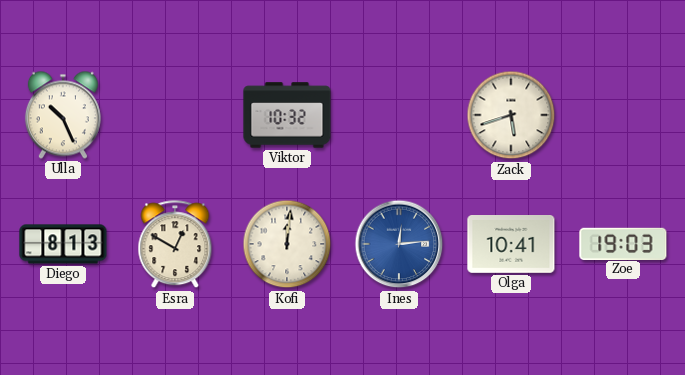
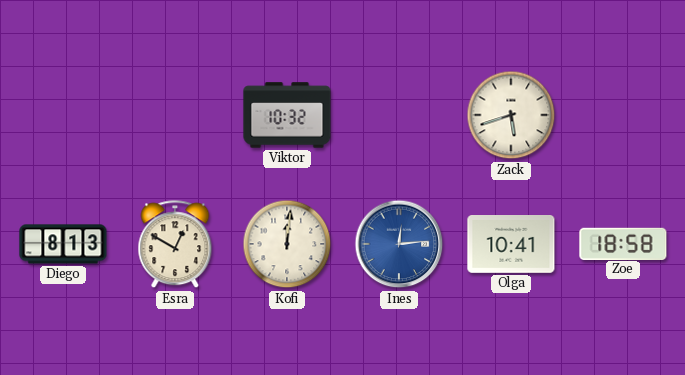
Ulla: 10:26 -> none
Zoe: 19:03 -> 18:58
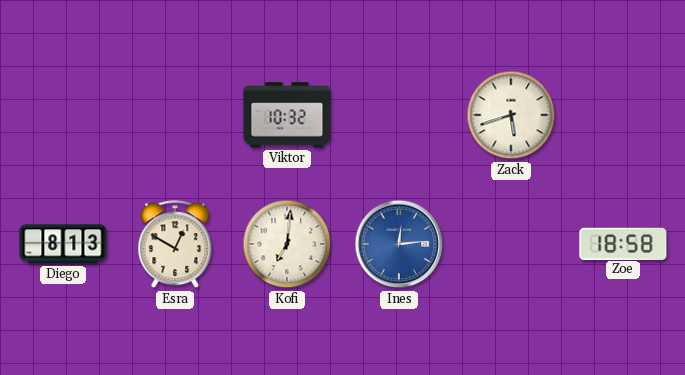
Kofi: 12:01 -> 7:01
Olga: 10:41 -> none
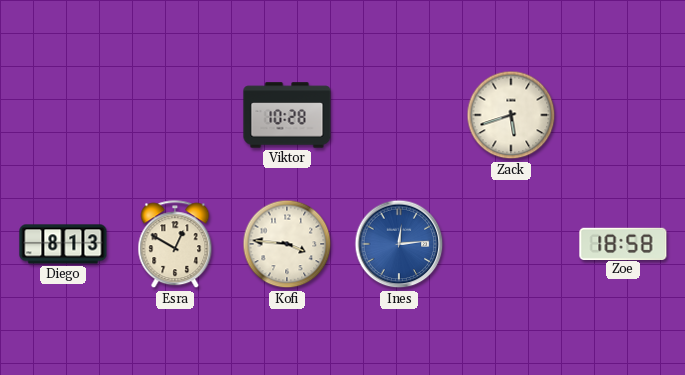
Viktor: 10:32 -> 10:28
Kofi: 7:01 -> 3:46
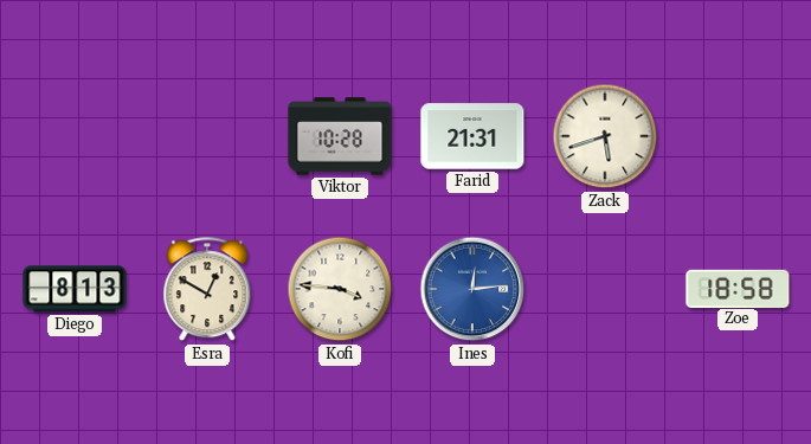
Farid: none -> 21:31
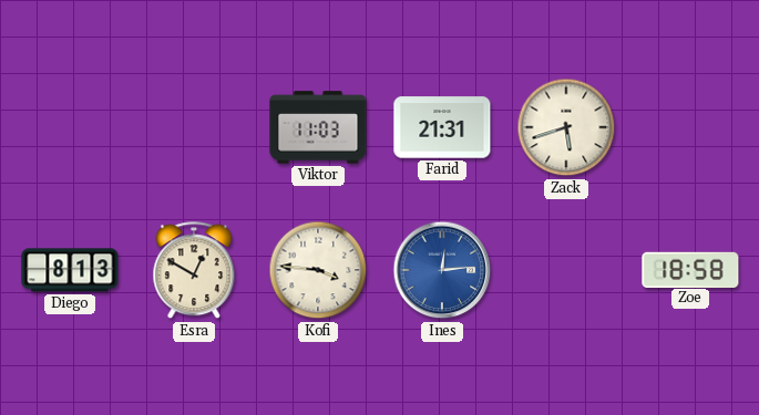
Viktor: 10:28 -> 11:03
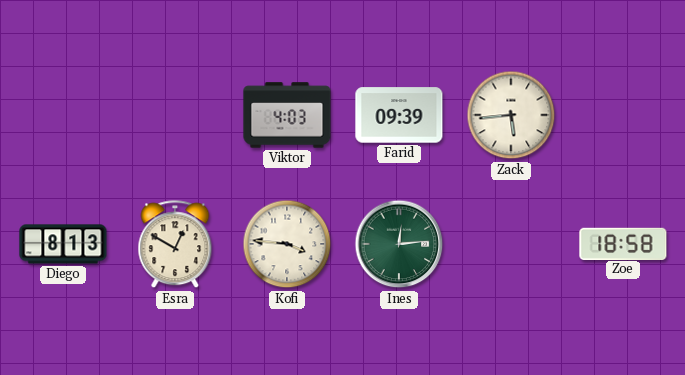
Viktor: 11:03 -> 4:03
Farid: 21:31 -> 09:39
Zack: 5:42 -> 5:44
Ines dial: blue -> green
